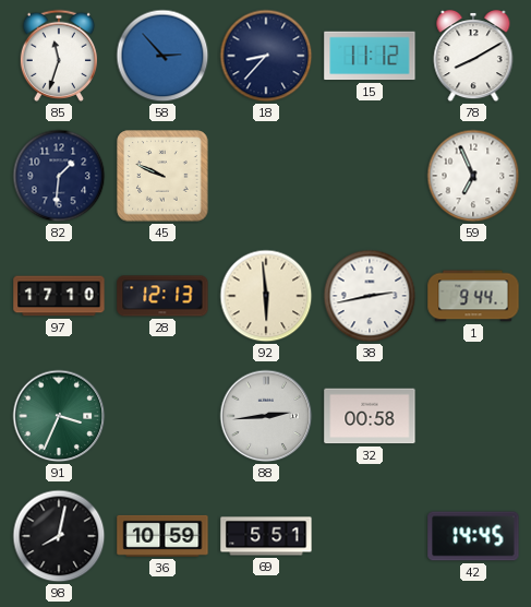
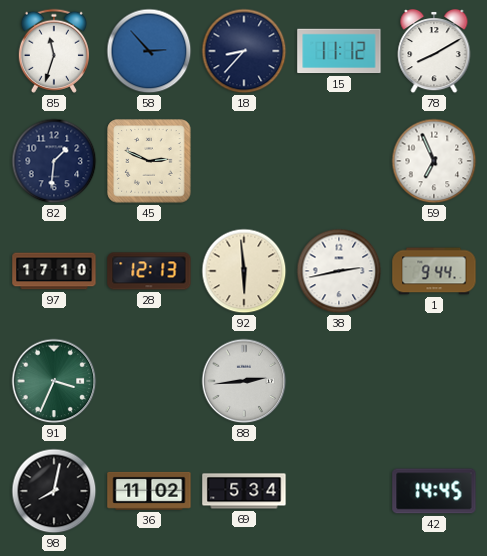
45: 9:49 -> 2:49
32: 00:58 -> none
36: 10:59 -> 11:02
69: 5:51 -> 5:34
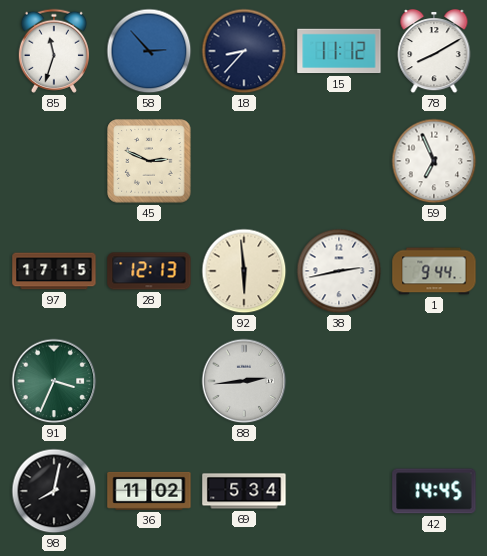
82: 1:31 -> none
97: 17:10 -> 17:15
